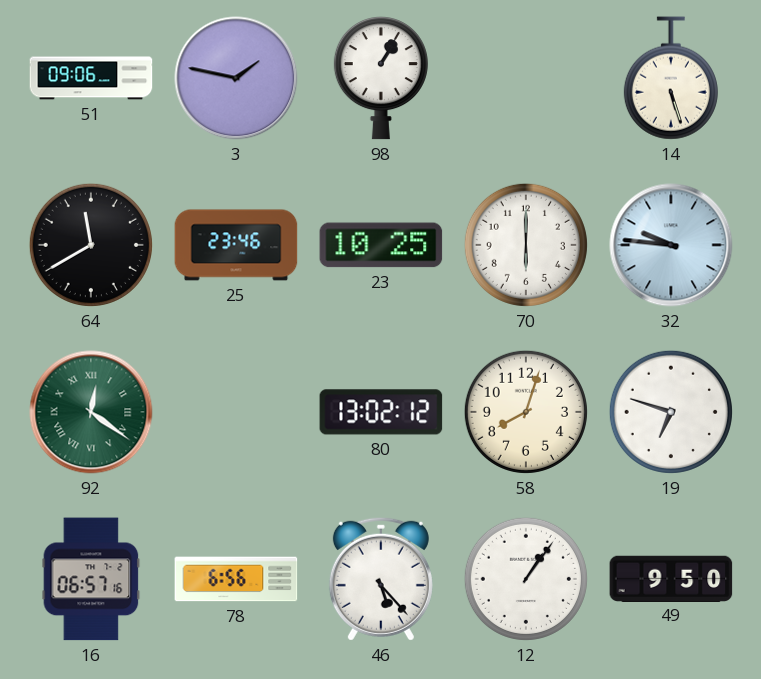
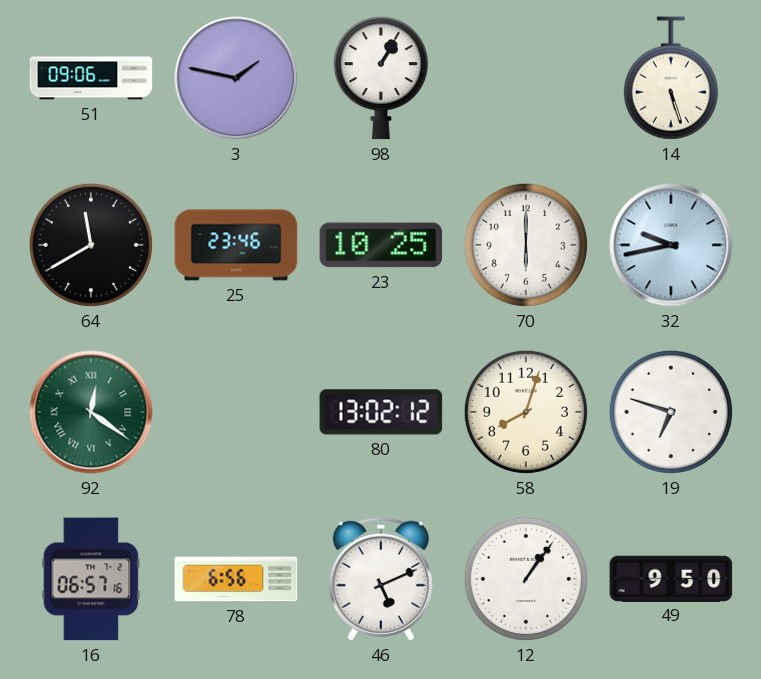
32: 9:46 -> 9:43
46: 5:23 -> 5:11
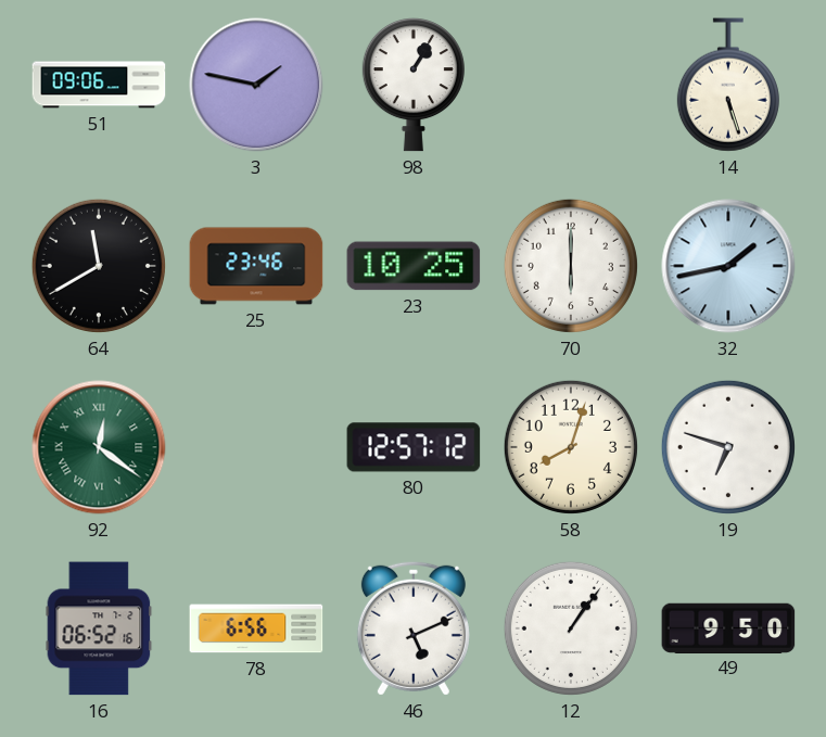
32: 9:43 -> 1:43
80: 13:02 -> 12:57
16: 06:57 -> 06:52
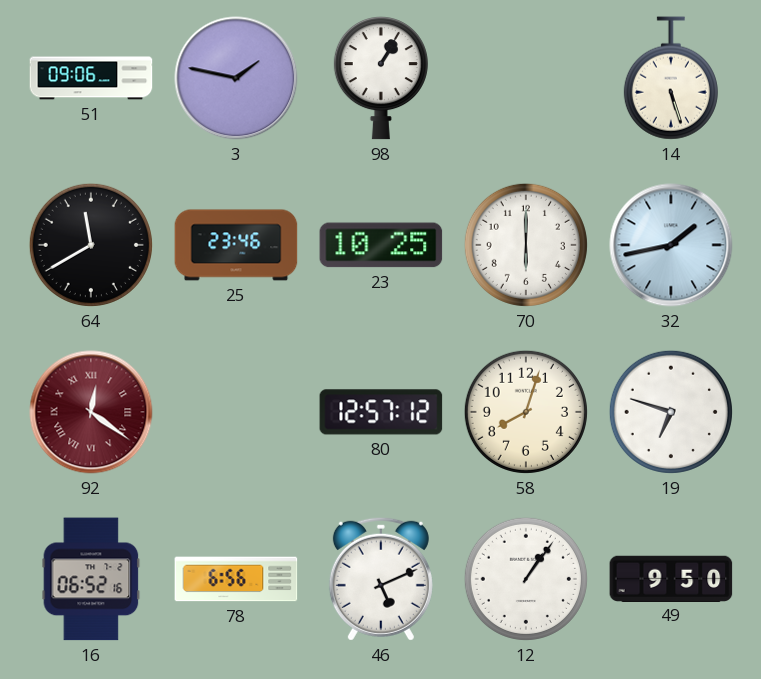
92 dial: green -> burgundy
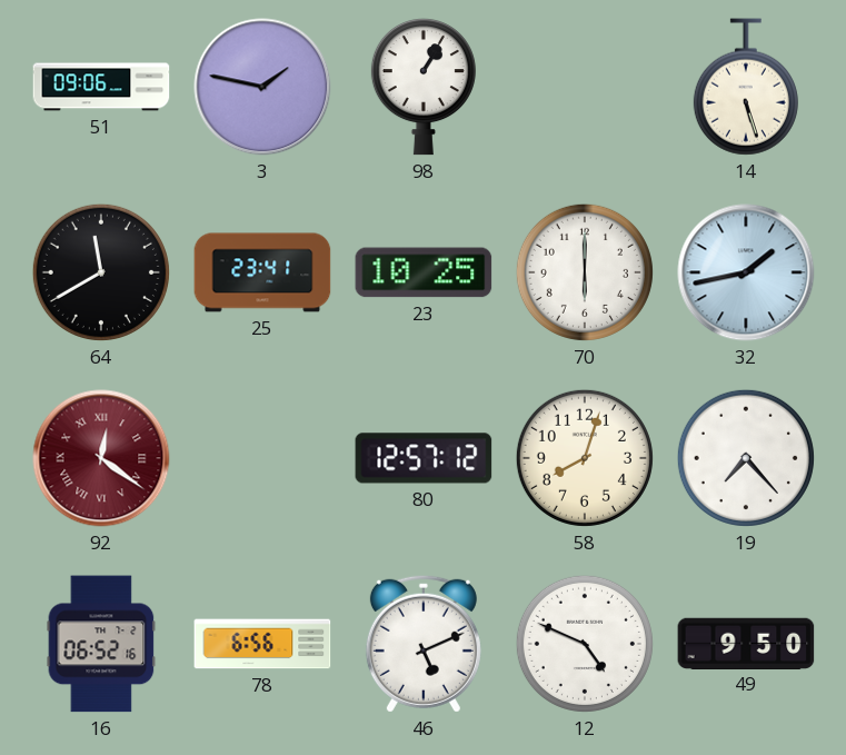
25: 23:46 -> 23:41
19: 6:48 -> 7:23
12: 1:06 -> 4:49
